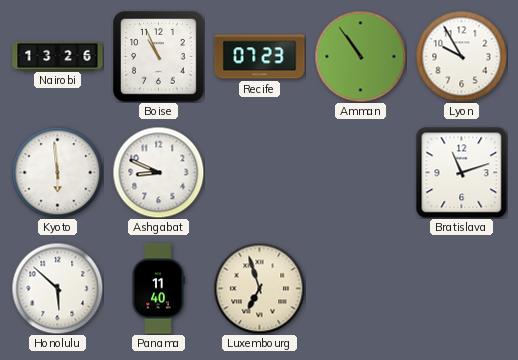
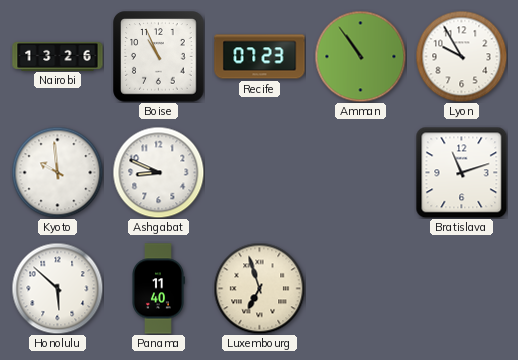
Kyoto: 5:59 -> 9:59
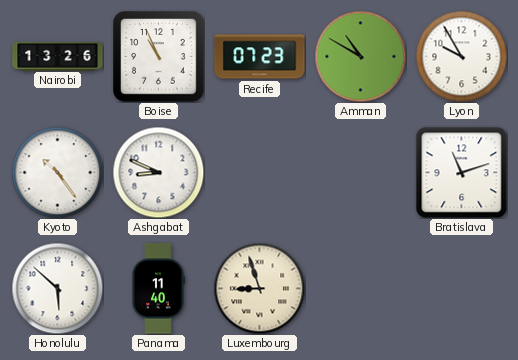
Amman: 10:54 -> 10:50
Kyoto: 9:59 -> 10:24
Luxembourg: 6:57 -> 8:57
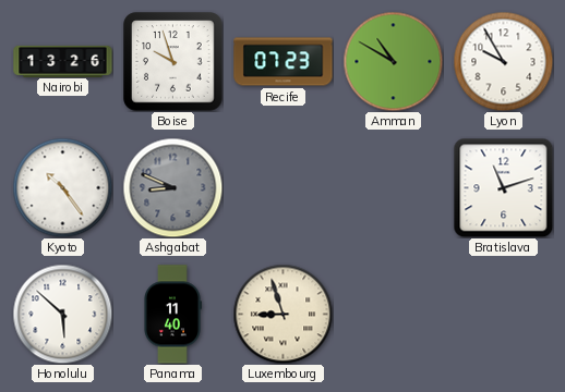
Boise: 10:56 -> 9:57
Ashgabat dial: white -> grey
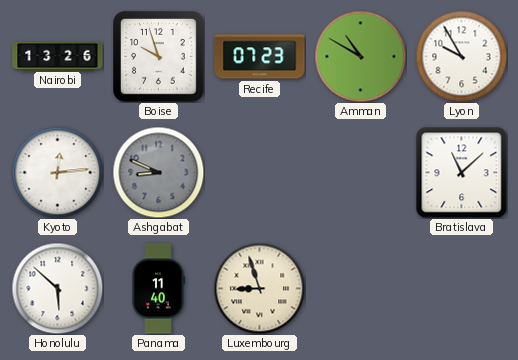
Kyoto: 10:24 -> 12:14
Bratislava: 11:12 -> 11:08
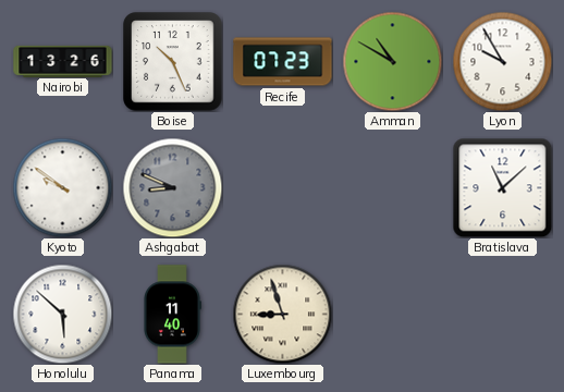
Boise: 9:57 -> 10:26
Kyoto: 12:14 -> 9:51
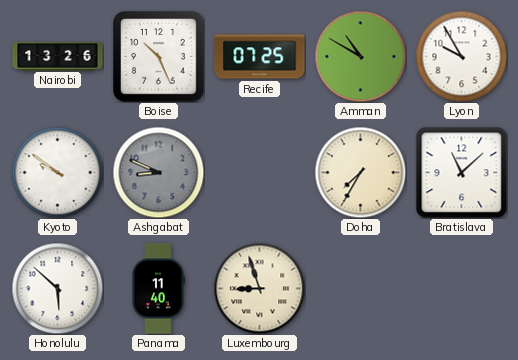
Recife: 07:23 -> 07:25
Doha: none -> 7:35
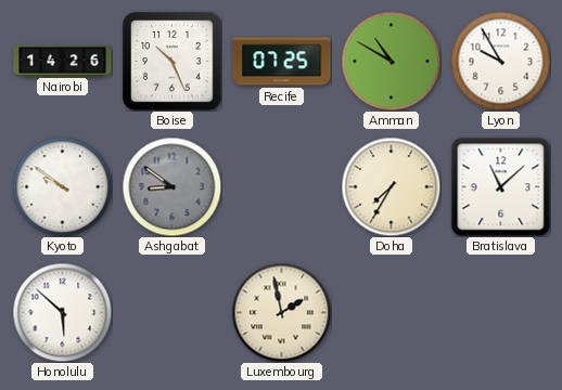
Nairobi: 13:26 -> 14:26
Ashgabat: 8:49 -> 8:51
Panama: 11:40 -> none
Luxembourg: 8:57 -> 1:58
